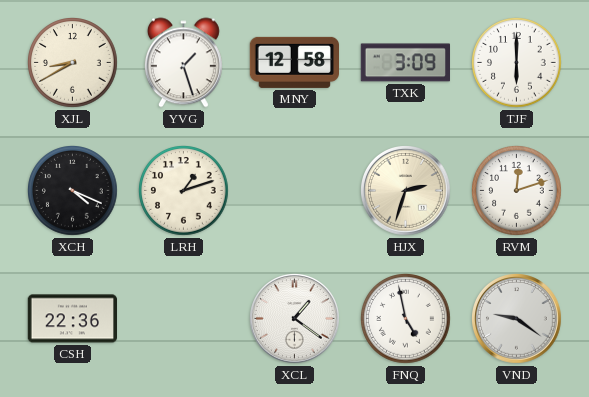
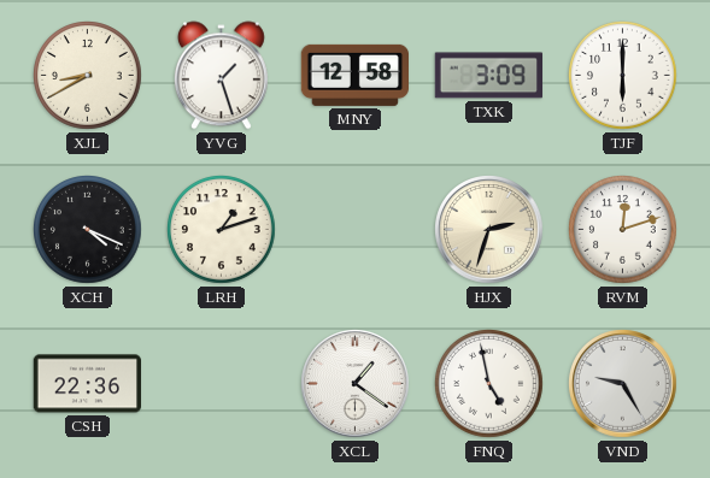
VND: 9:21 -> 9:25
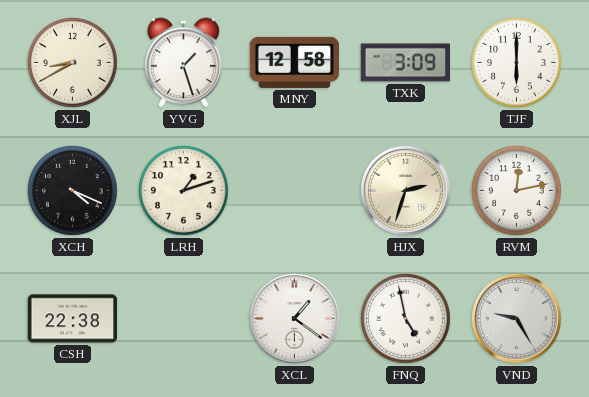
RVM: 12:12 -> 12:13
CSH: 22:36 -> 22:38
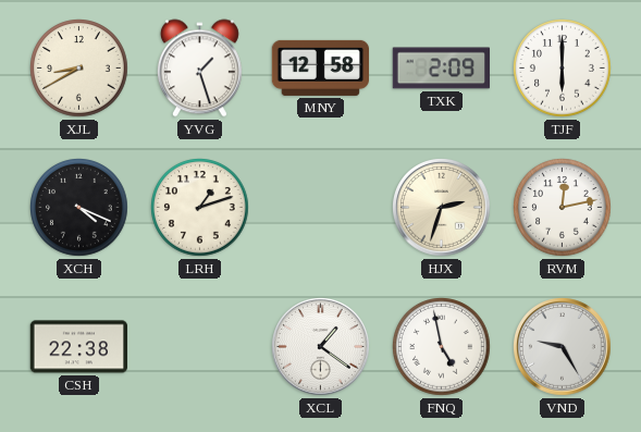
TXK: 3:09 -> 2:09
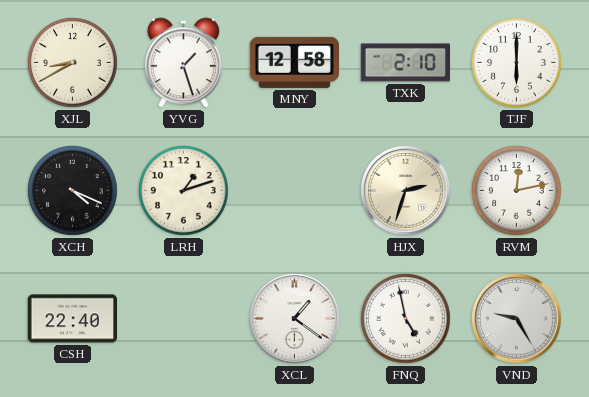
TXK: 2:09 -> 2:10
CSH: 22:38 -> 22:40
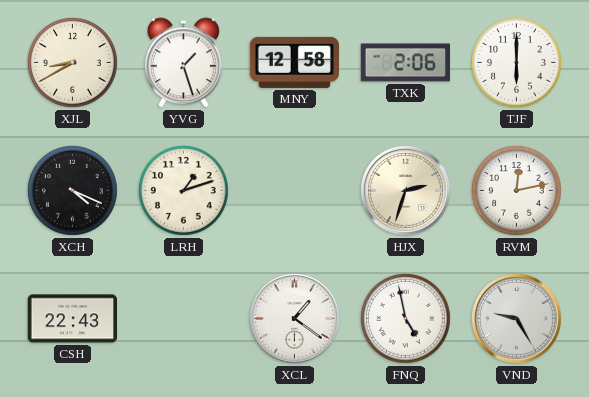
TXK: 2:10 -> 2:06
CSH: 22:40 -> 22:43
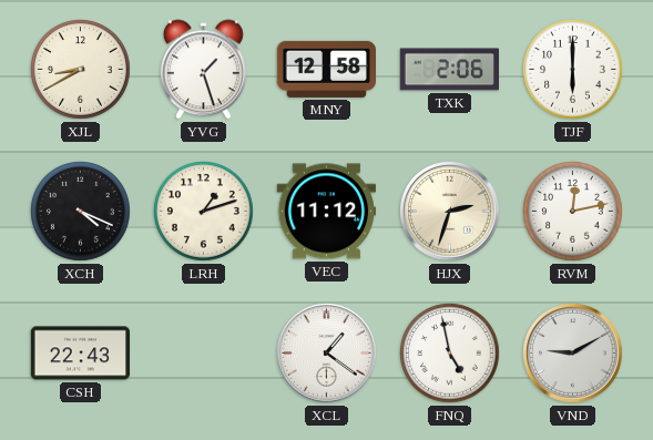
VEC: none -> 11:12
VND: 9:25 -> 9:10
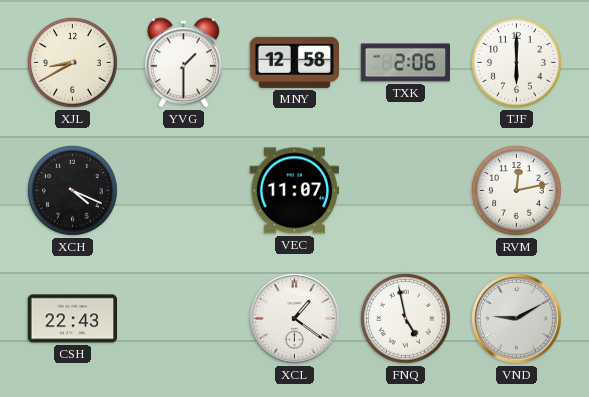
YVG: 1:27 -> 1:30
LRH: 1:12 -> none
VEC: 11:12 -> 11:07
HJX: 2:33 -> none
